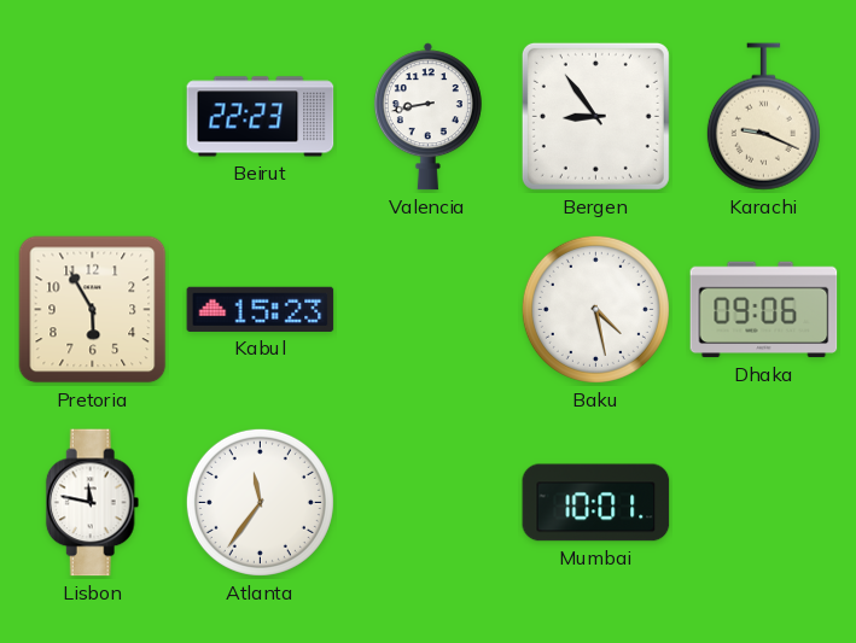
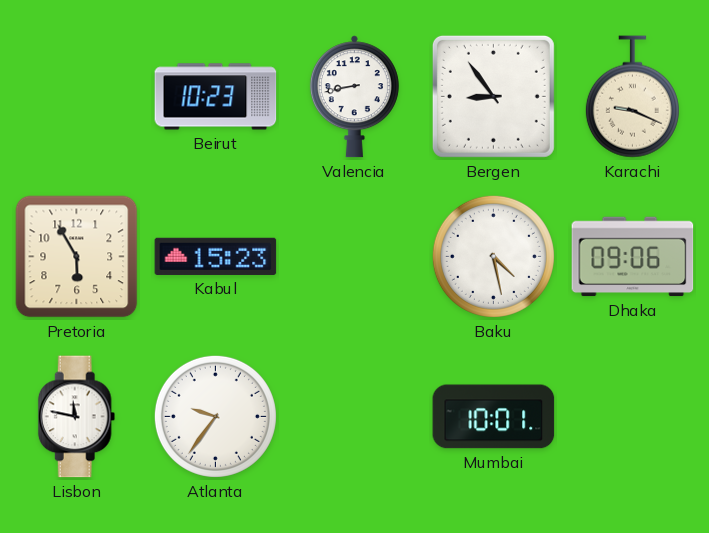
Beirut: 22:23 -> 10:23
Atlanta: 11:36 -> 9:36
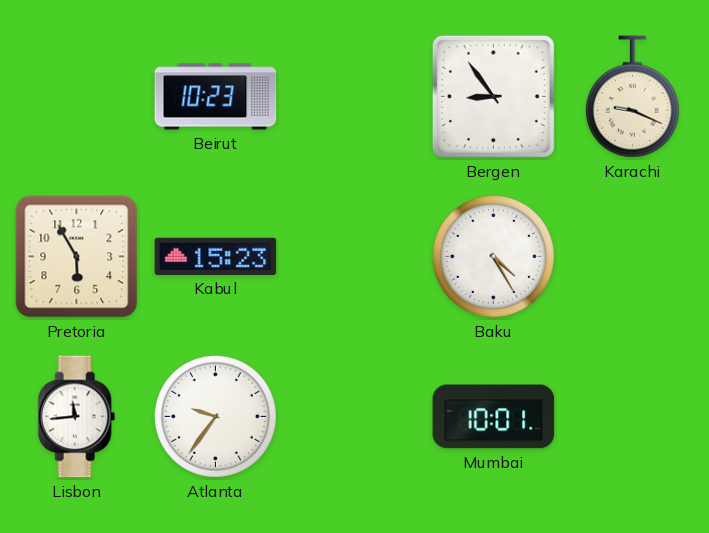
Valencia: 8:43 -> none
Baku: 4:28 -> 4:25
Dhaka: 09:06 -> none
Lisbon: 11:47 -> 11:44
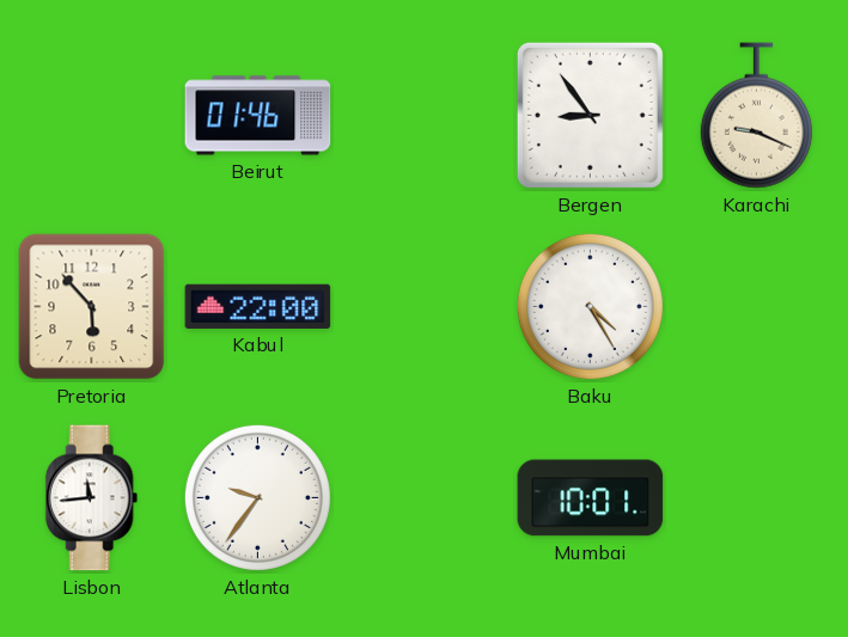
Beirut: 10:23 -> 01:46
Pretoria: 5:55 -> 5:53
Kabul: 15:23 -> 22:00
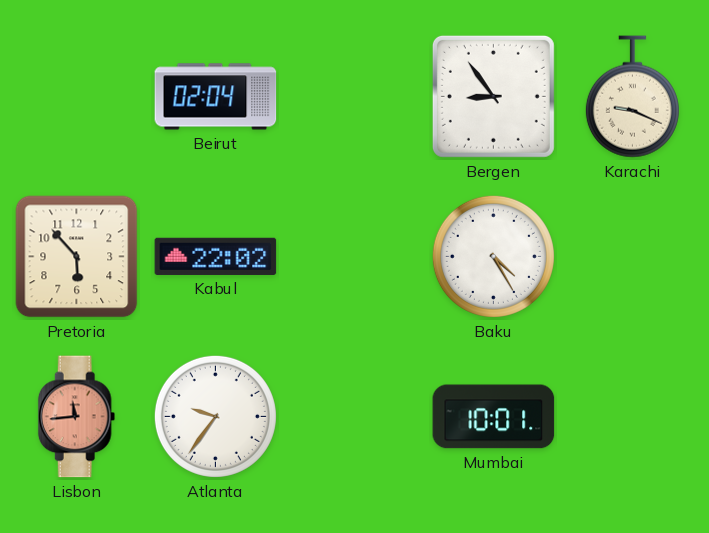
Beirut: 01:46 -> 02:04
Kabul: 22:00 -> 22:02
Lisbon dial: white -> salmon
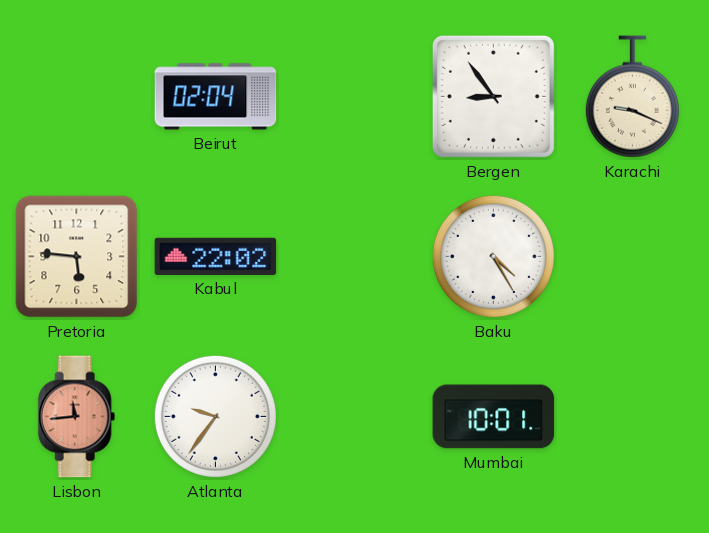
Pretoria: 5:53 -> 5:46
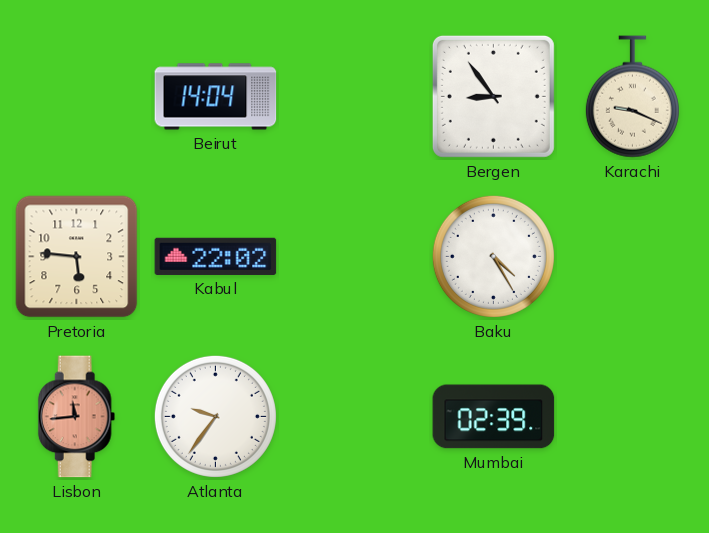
Beirut: 02:04 -> 14:04
Mumbai: 10:01 -> 02:39
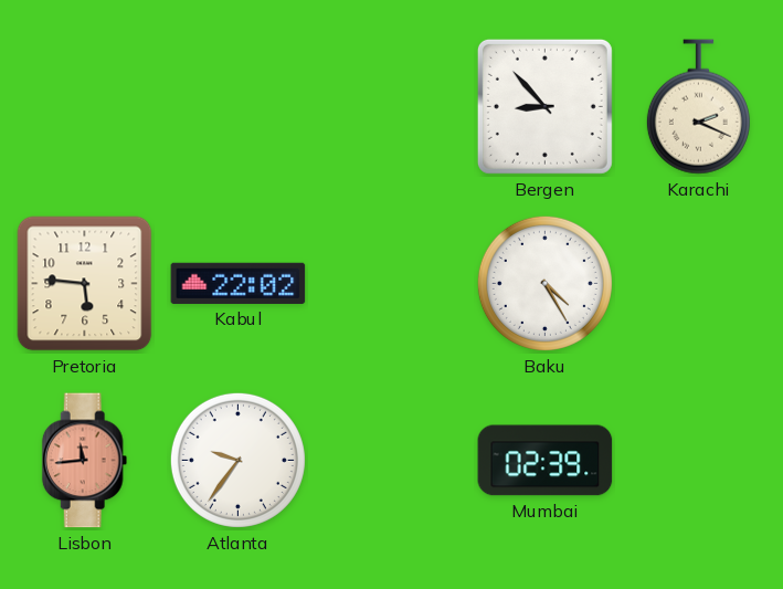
Beirut: 14:04 -> none
Bergen: 8:54 -> 8:53
Karachi: 9:19 -> 2:19
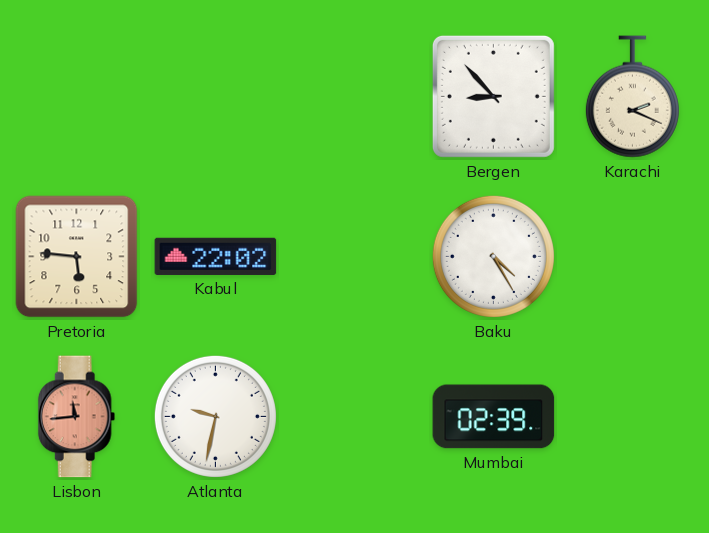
Atlanta: 9:36 -> 9:32
